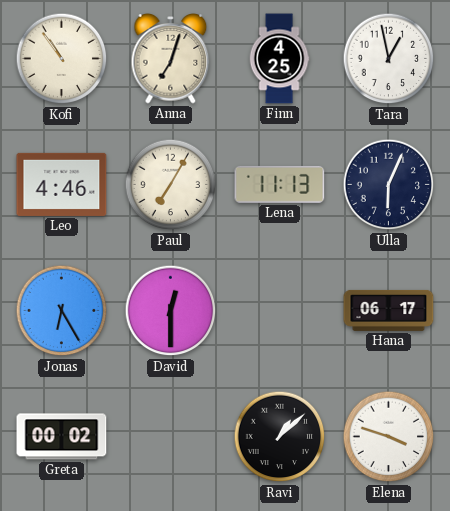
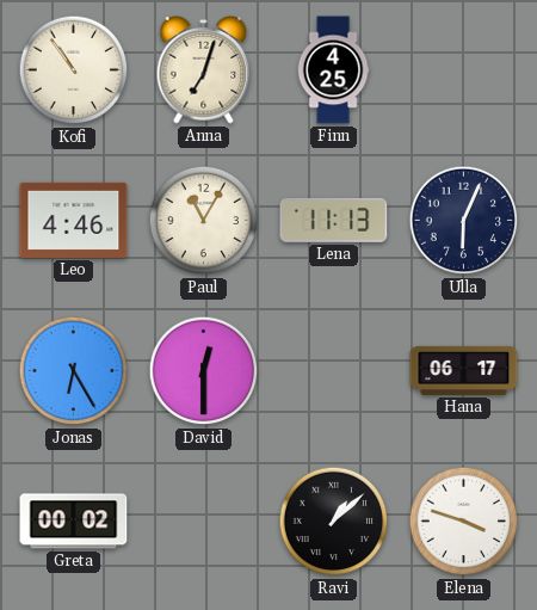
Tara: 12:58 -> none
Paul: 7:05 -> 11:05
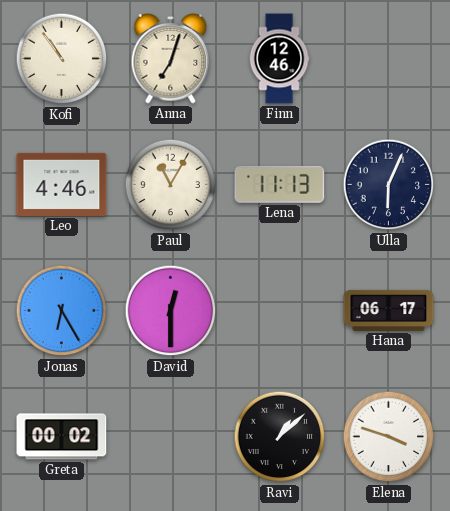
Finn: 4:25 -> 12:46
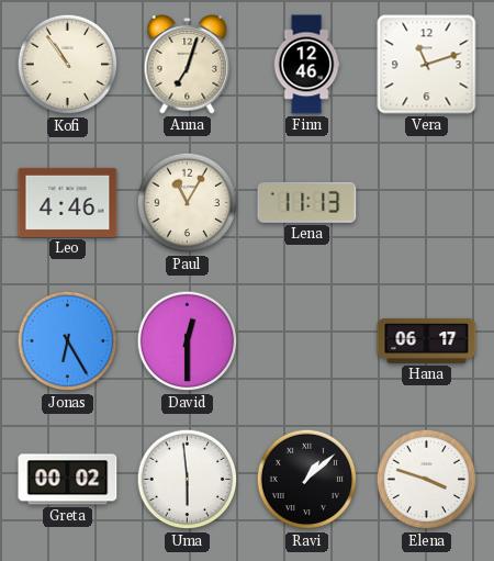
Vera: none -> 11:12
Ulla: 6:04 -> none
Uma: none -> 5:59
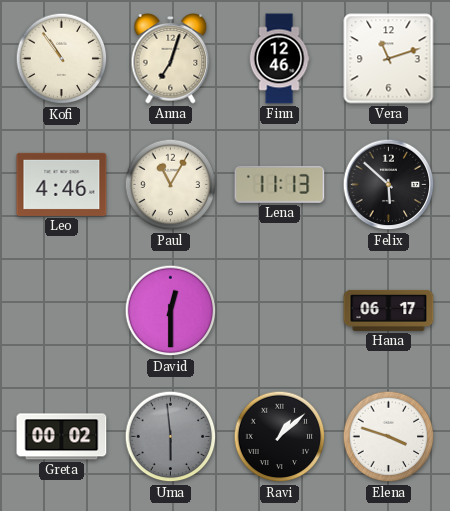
Felix: none -> 5:52
Jonas: 6:25 -> none
Uma dial: white -> grey
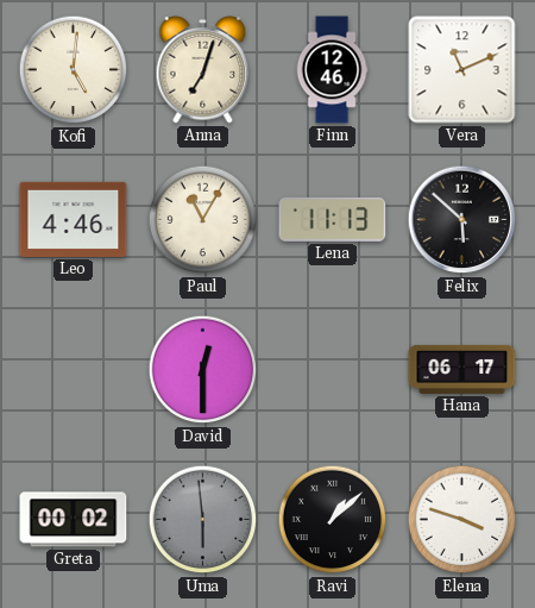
Kofi: 10:54 -> 5:01
Vera: 11:12 -> 11:11
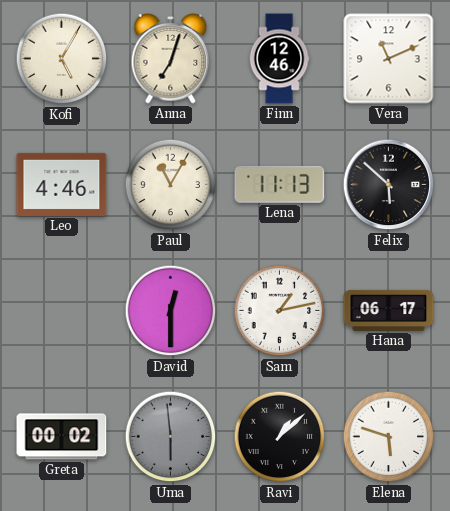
Kofi: 5:01 -> 5:05
Sam: none -> 1:13
Elena: 3:48 -> 5:48
